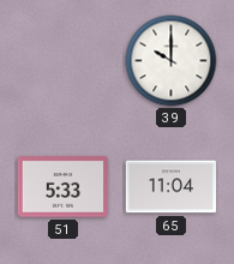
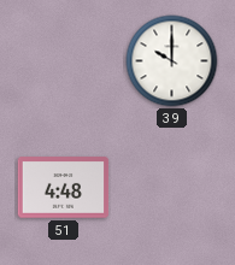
51: 5:33 -> 4:48
65: 11:04 -> none
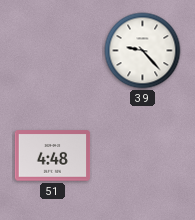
39: 10:00 -> 9:23
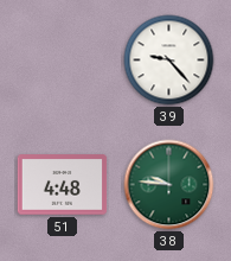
38: none -> 9:46
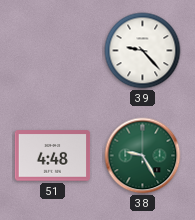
38: 9:46 -> 9:25
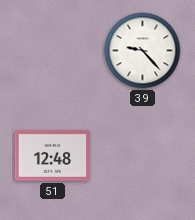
51: 4:48 -> 12:48
38: 9:25 -> none
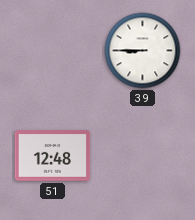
39: 9:23 -> 8:45
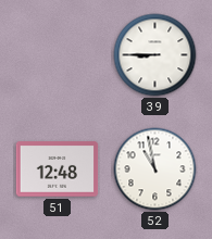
52: none -> 10:58
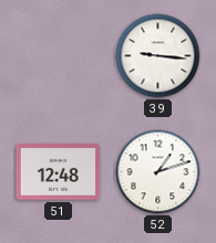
39: 8:45 -> 9:16
52: 10:58 -> 1:12
